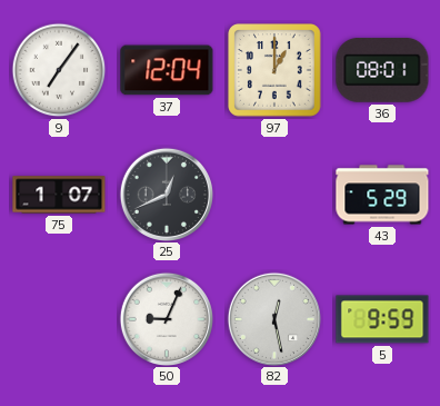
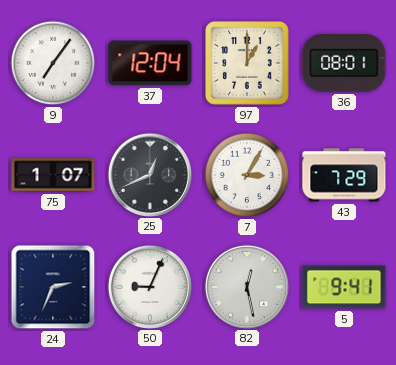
7: none -> 3:05
43: 5:29 -> 7:29
24: none -> 2:34
5: 9:59 -> 9:41
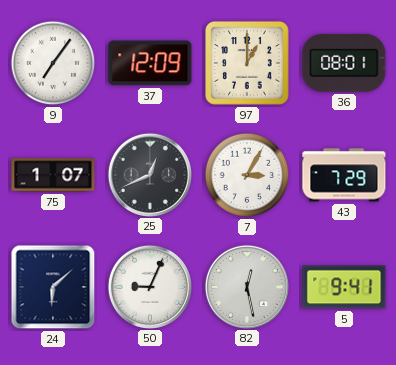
37: 12:04 -> 12:09
24: 2:34 -> 6:08
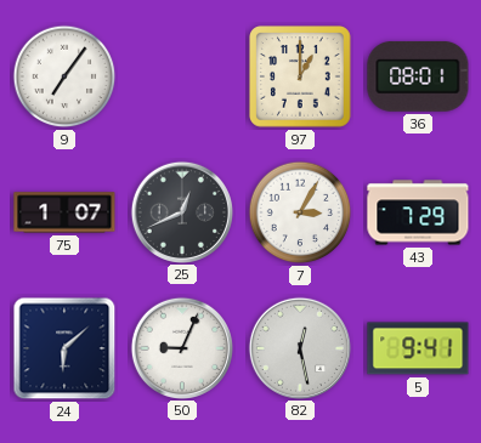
37: 12:09 -> none
